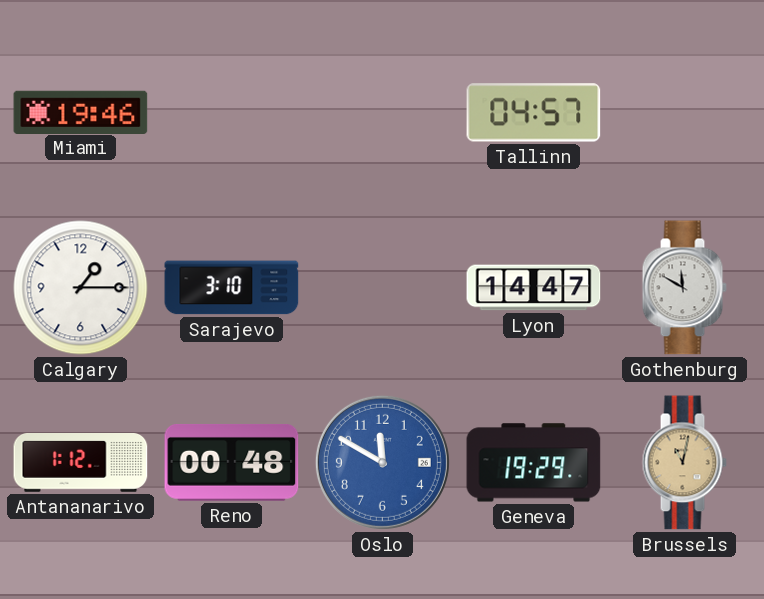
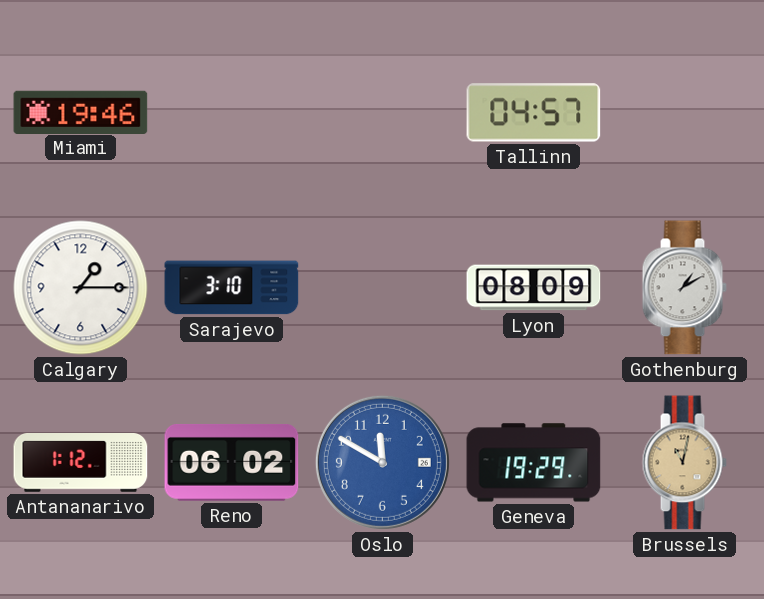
Lyon: 14:47 -> 08:09
Gothenburg: 11:50 -> 1:10
Reno: 00:48 -> 06:02
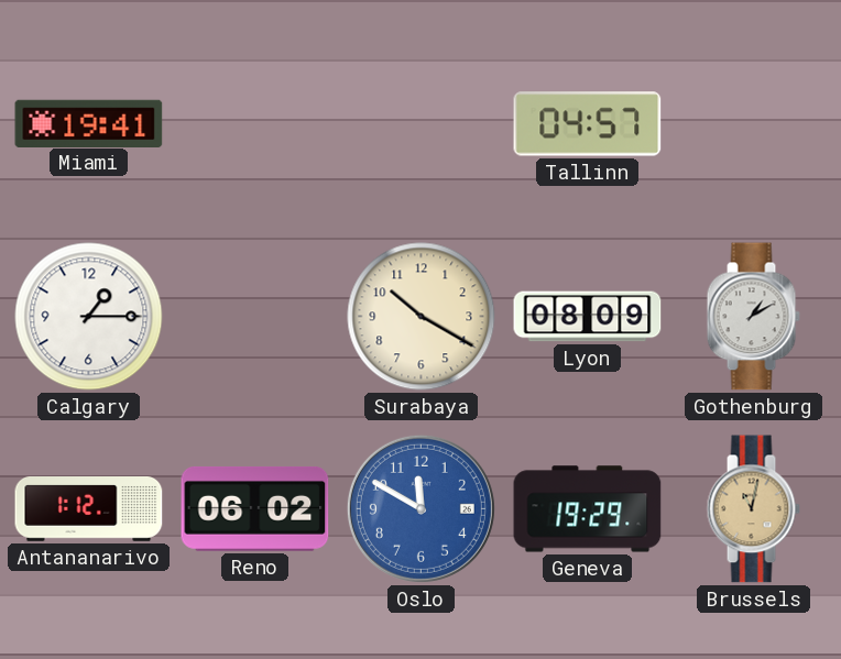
Miami: 19:46 -> 19:41
Sarajevo: 3:10 -> none
Surabaya: none -> 10:20
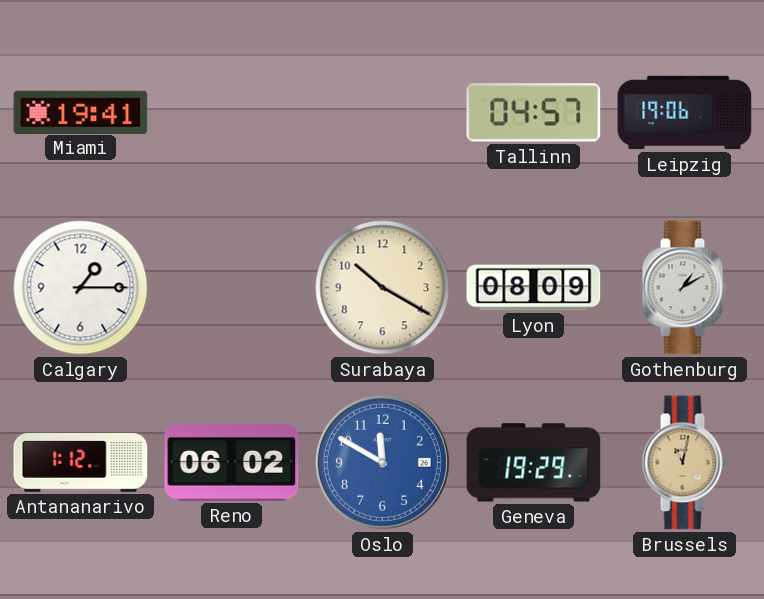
Leipzig: none -> 19:06
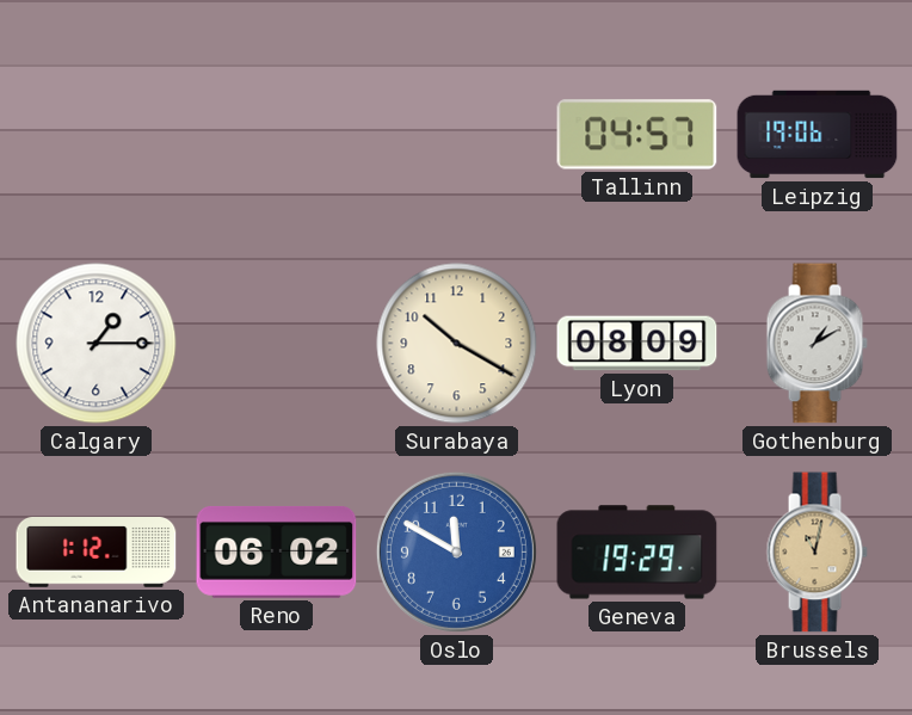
Miami: 19:41 -> none
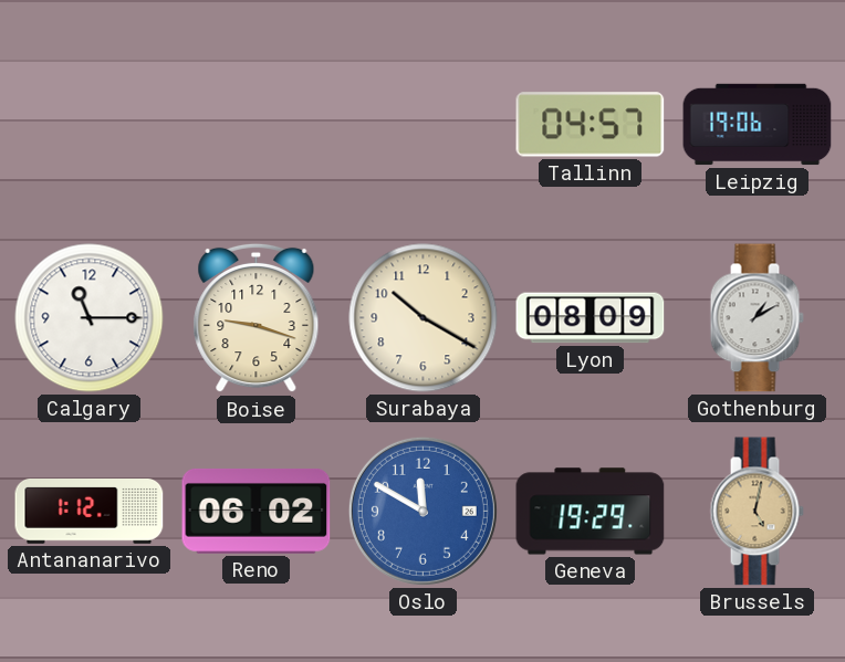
Calgary: 1:15 -> 11:15
Boise: none -> 9:18
Brussels: 11:02 -> 5:02
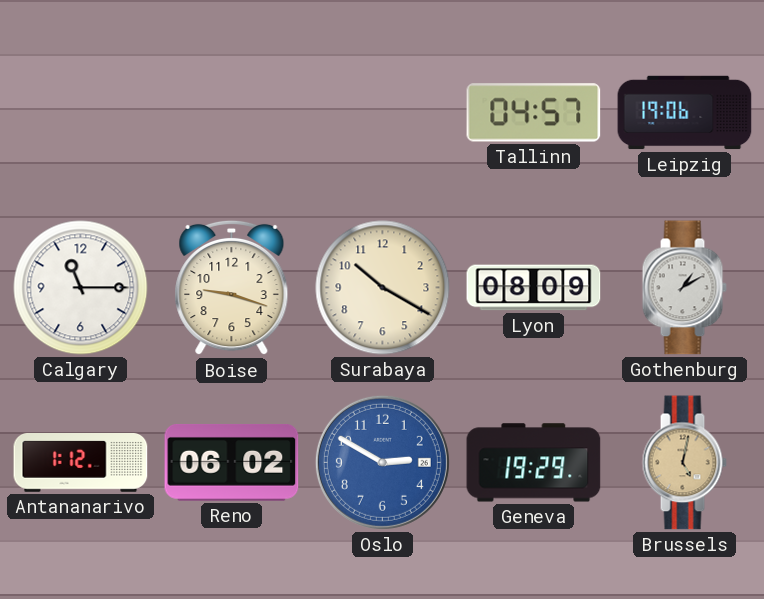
Oslo: 11:50 -> 2:50
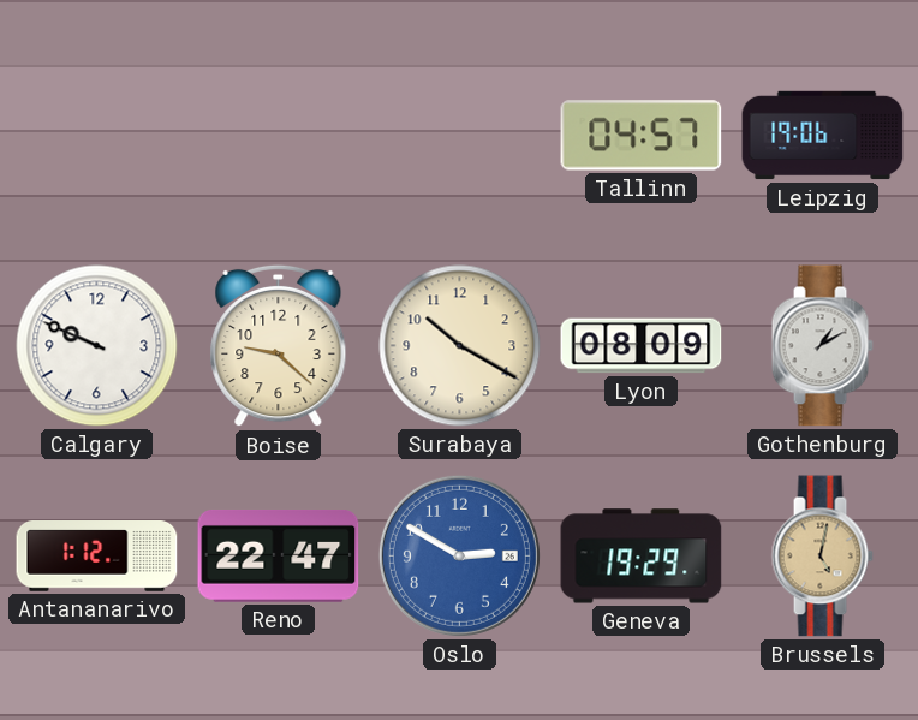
Calgary: 11:15 -> 9:49
Boise: 9:18 -> 9:22
Reno: 06:02 -> 22:47
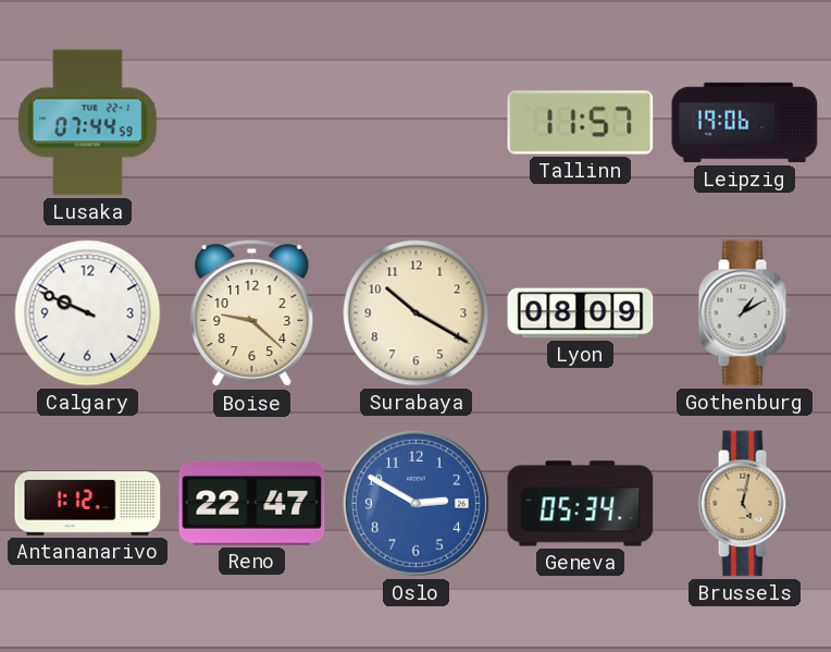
Lusaka: none -> 07:44
Tallinn: 04:57 -> 11:57
Geneva: 19:29 -> 05:34
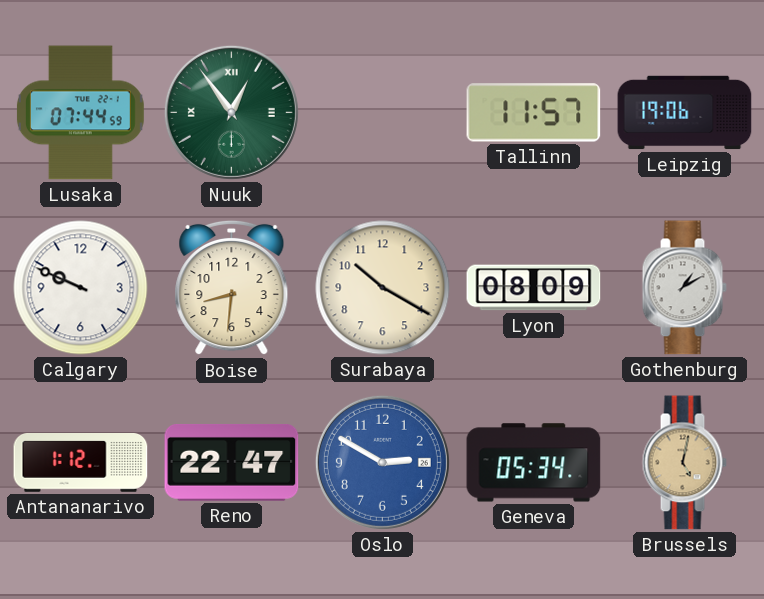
Nuuk: none -> 12:54
Boise: 9:22 -> 8:31
